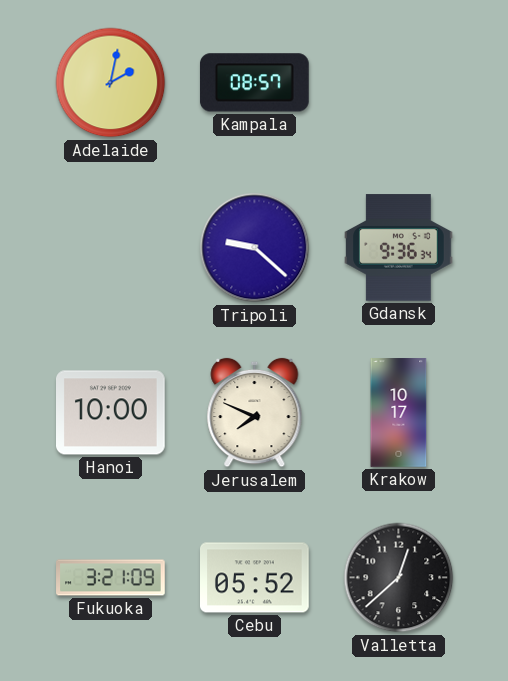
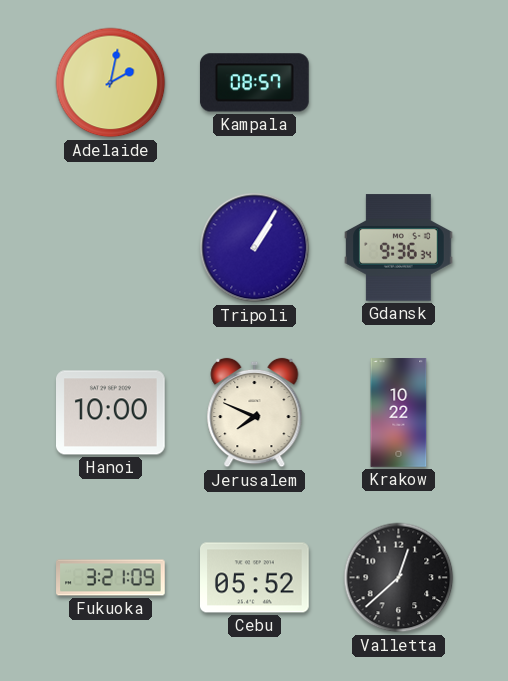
Tripoli: 9:22 -> 1:05
Krakow: 10:17 -> 10:22
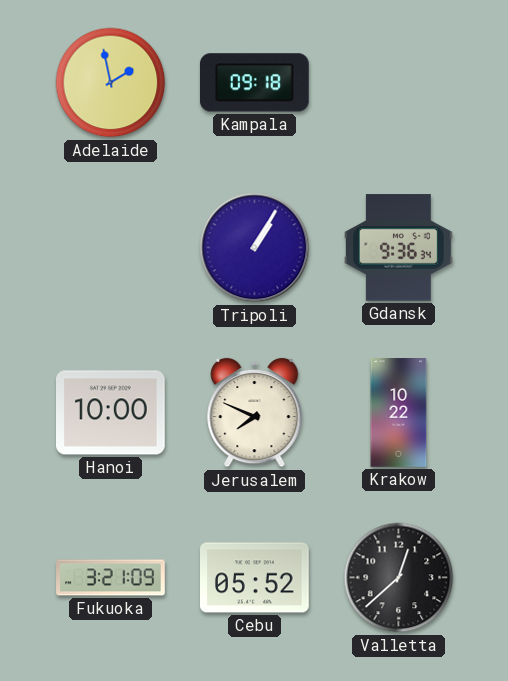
Adelaide: 2:02 -> 1:58
Kampala: 08:57 -> 09:18
